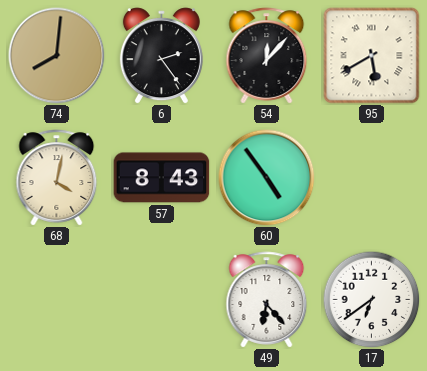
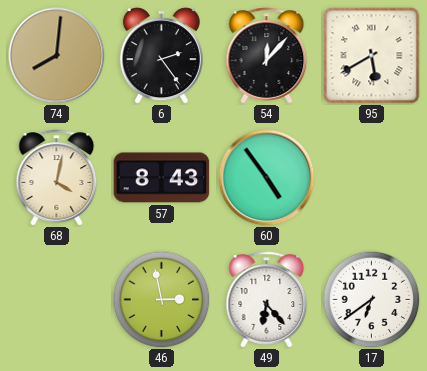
46: none -> 2:58
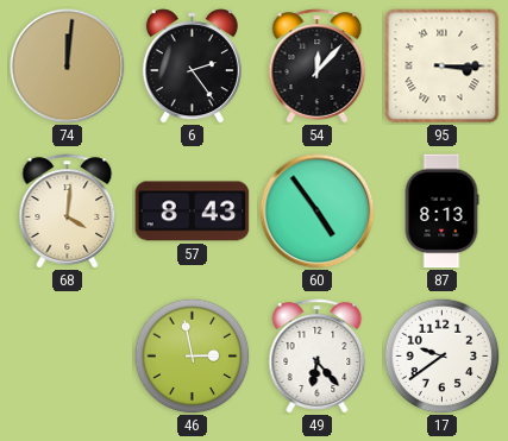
74: 8:01 -> 12:01
95: 5:40 -> 3:15
68: 4:02 -> 4:01
87: none -> 8:13
17: 6:39 -> 9:39
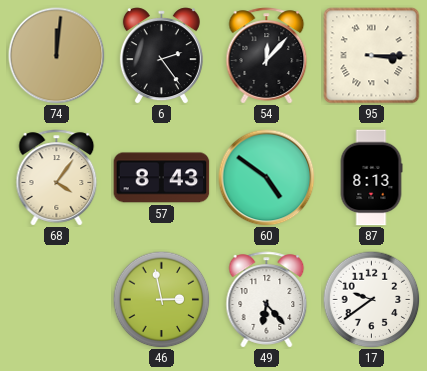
68: 4:01 -> 4:06
60: 4:54 -> 4:51
